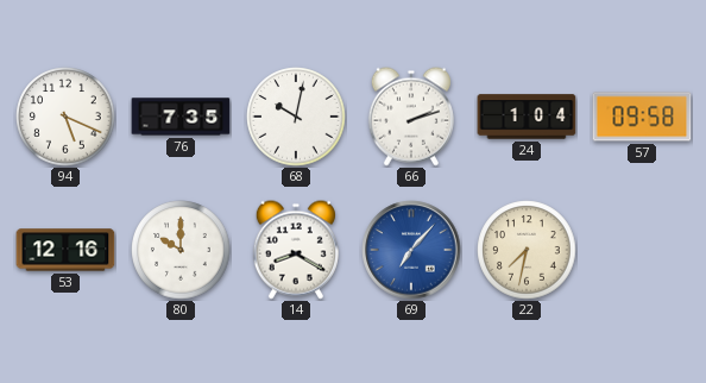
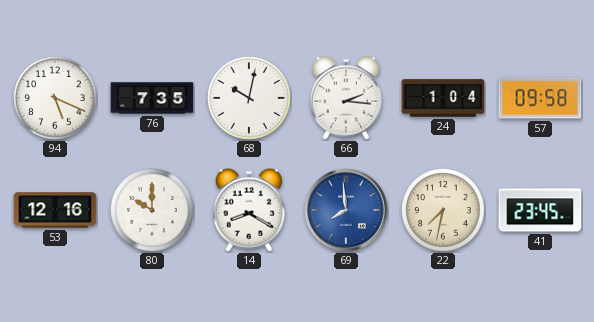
66: 2:12 -> 2:16
69: 7:07 -> 7:59
41: none -> 23:45
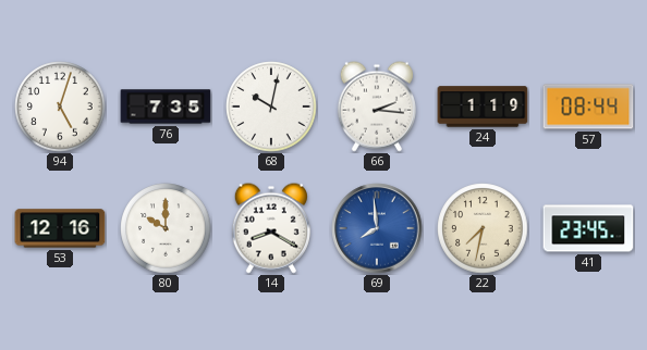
94: 5:19 -> 5:03
24: 1:04 -> 1:19
57: 09:58 -> 08:44
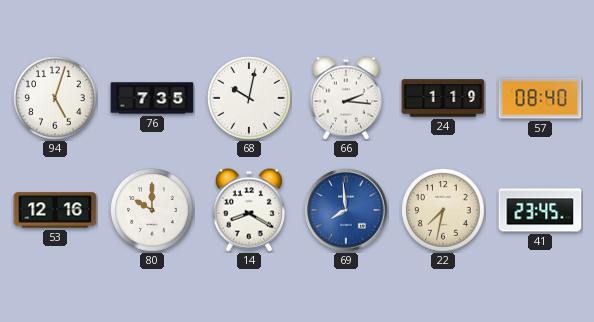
57: 08:44 -> 08:40
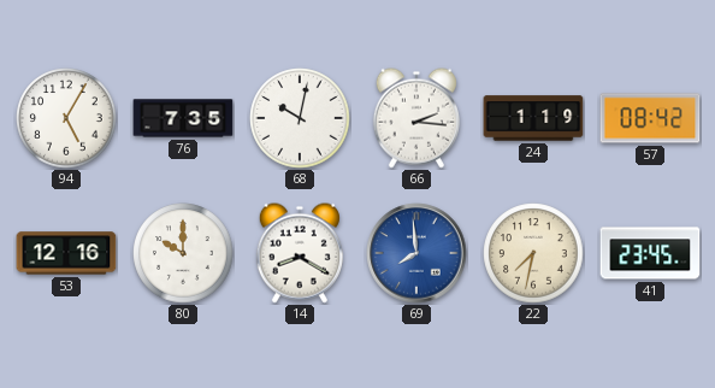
94: 5:03 -> 5:05
57: 08:40 -> 08:42
